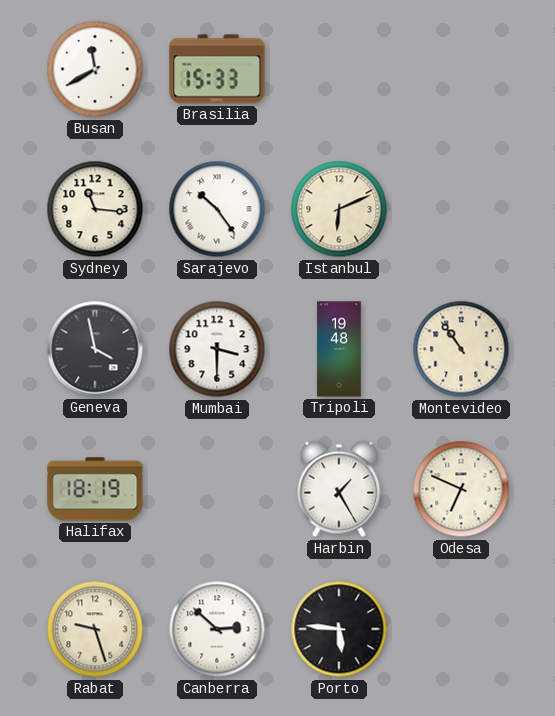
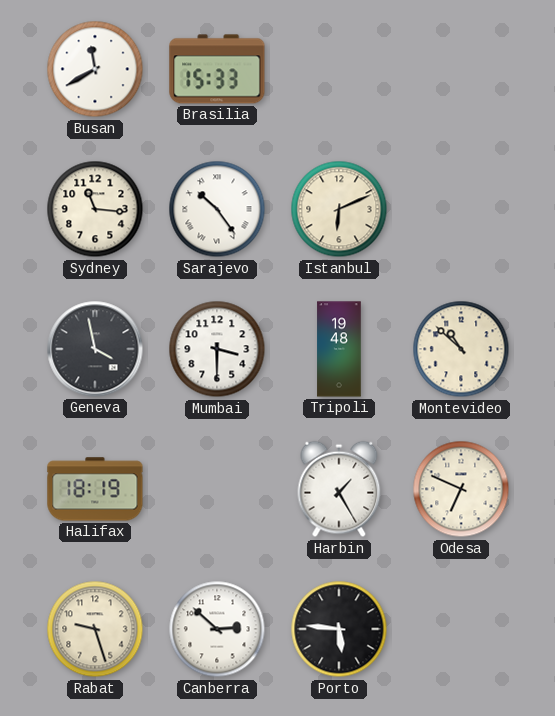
Montevideo: 10:54 -> 10:52
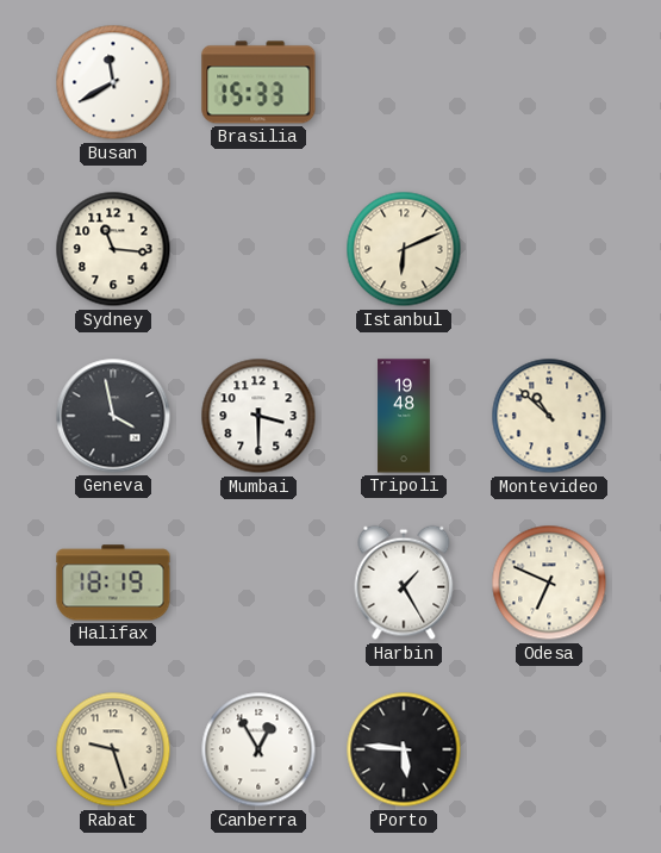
Sarajevo: 10:24 -> none
Canberra: 2:52 -> 12:55
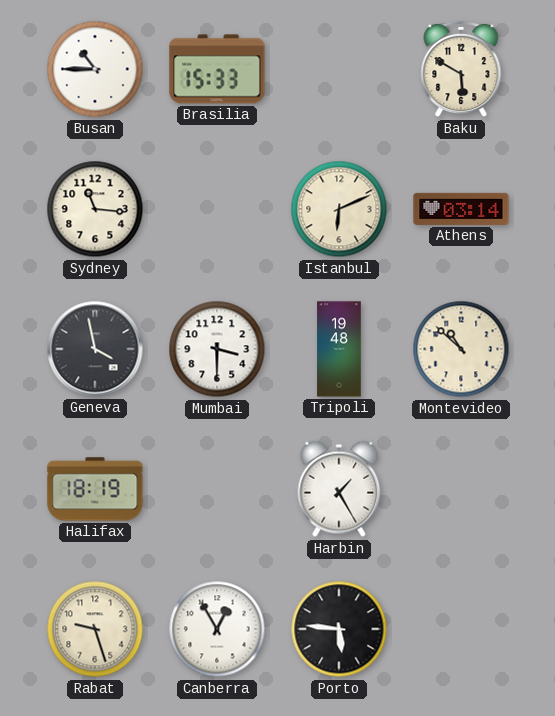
Busan: 11:40 -> 10:45
Baku: none -> 5:50
Athens: none -> 03:14
Odesa: 6:49 -> none
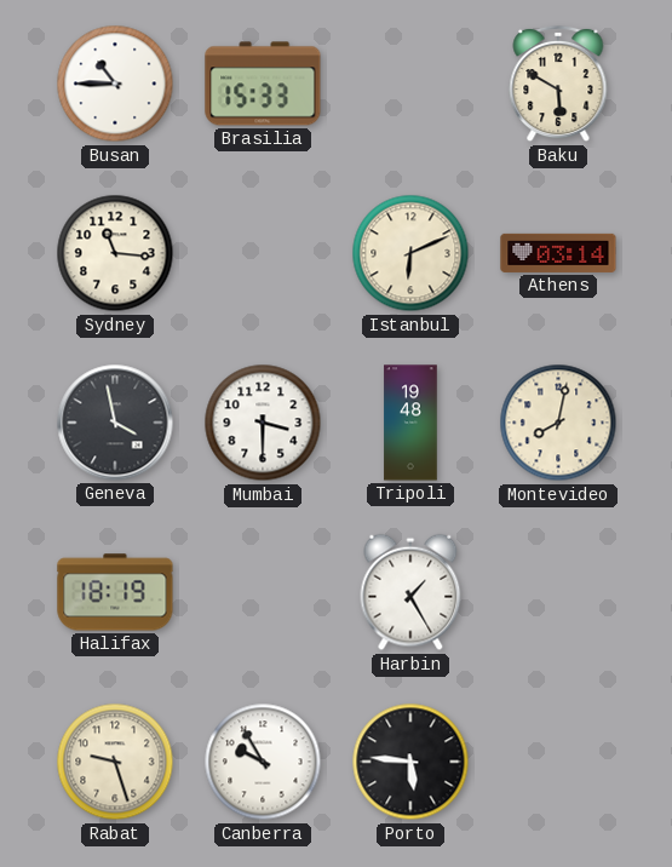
Montevideo: 10:52 -> 8:02
Canberra: 12:55 -> 9:55
